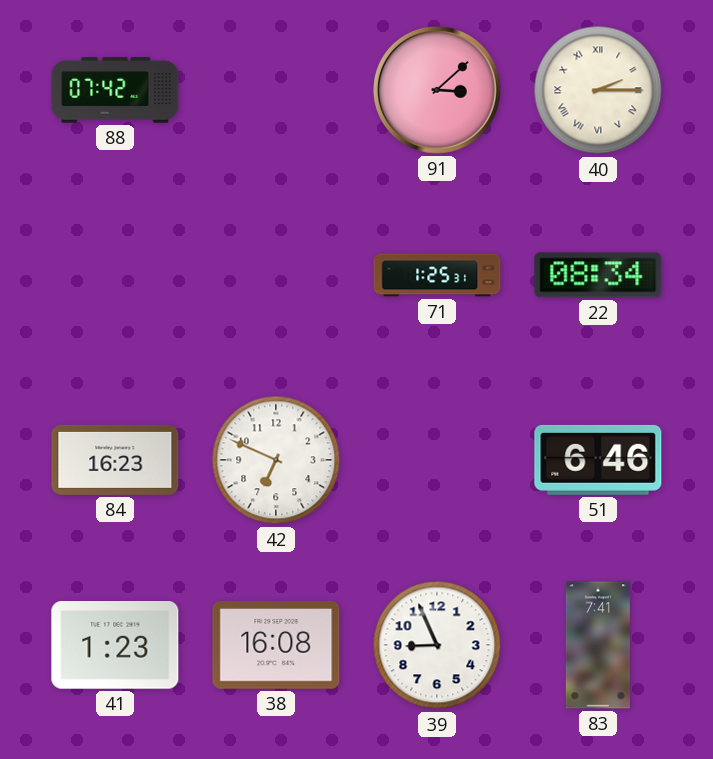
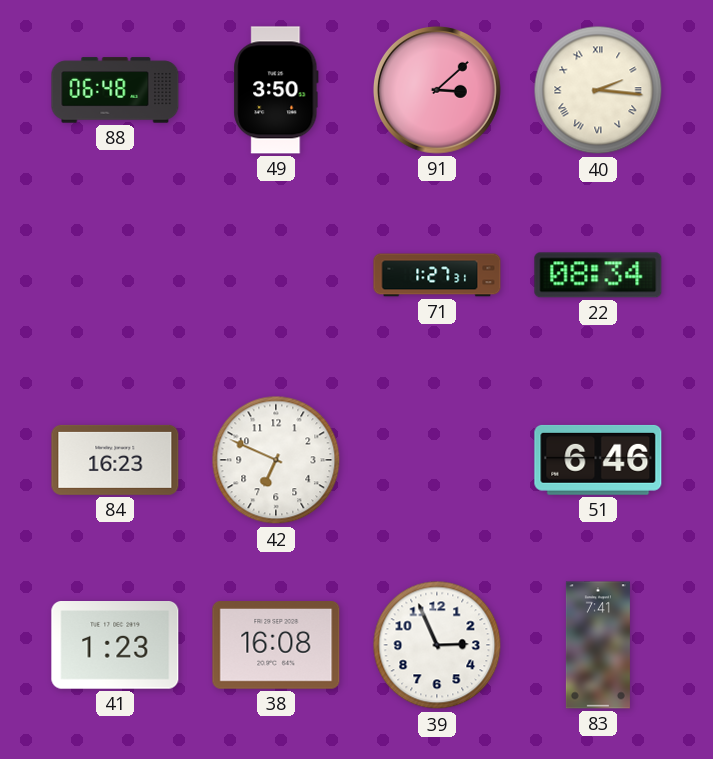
88: 07:42 -> 06:48
49: none -> 3:50
40: 2:15 -> 2:16
71: 1:25 -> 1:27
39: 8:56 -> 2:56
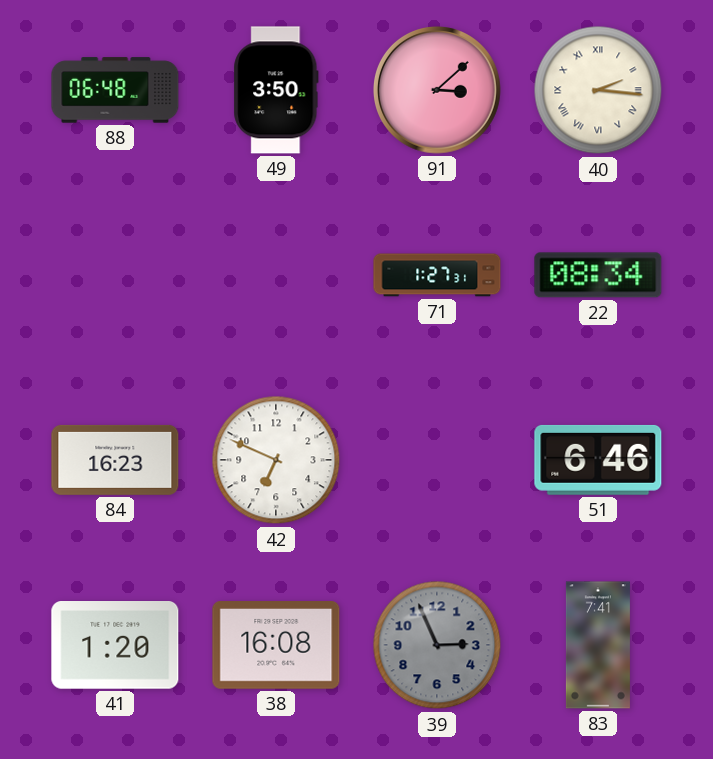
41: 1:23 -> 1:20
39 dial: white -> grey
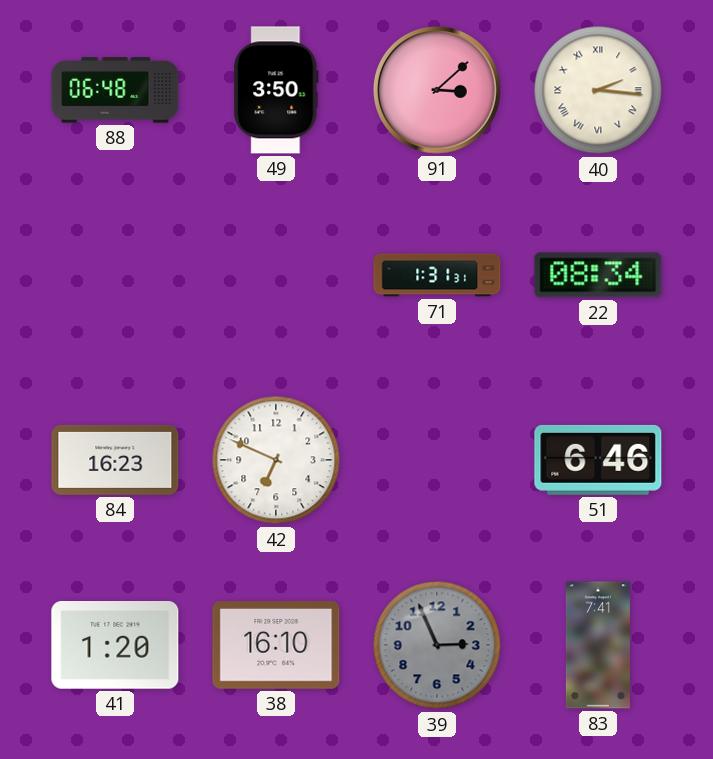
71: 1:27 -> 1:31
38: 16:08 -> 16:10
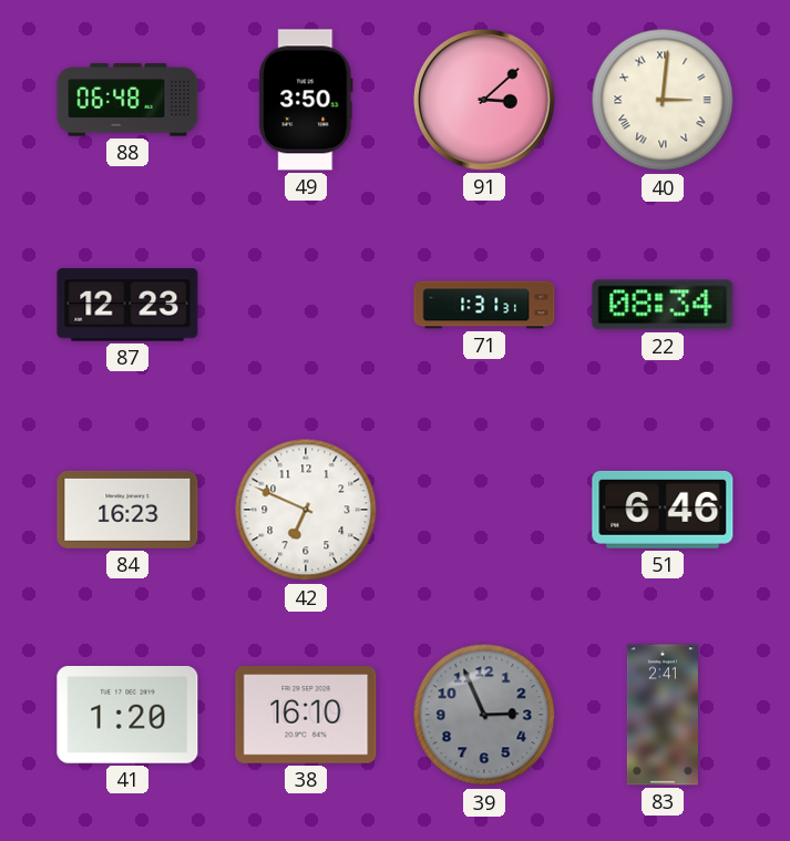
40: 2:16 -> 3:01
87: none -> 12:23
83: 7:41 -> 2:41
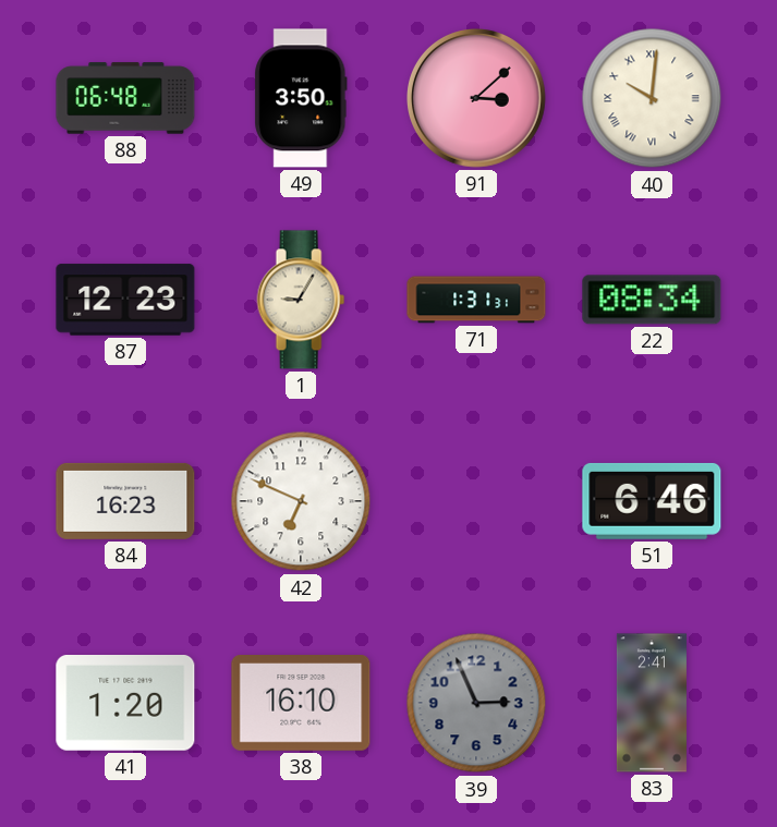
40: 3:01 -> 10:01
1: none -> 9:05
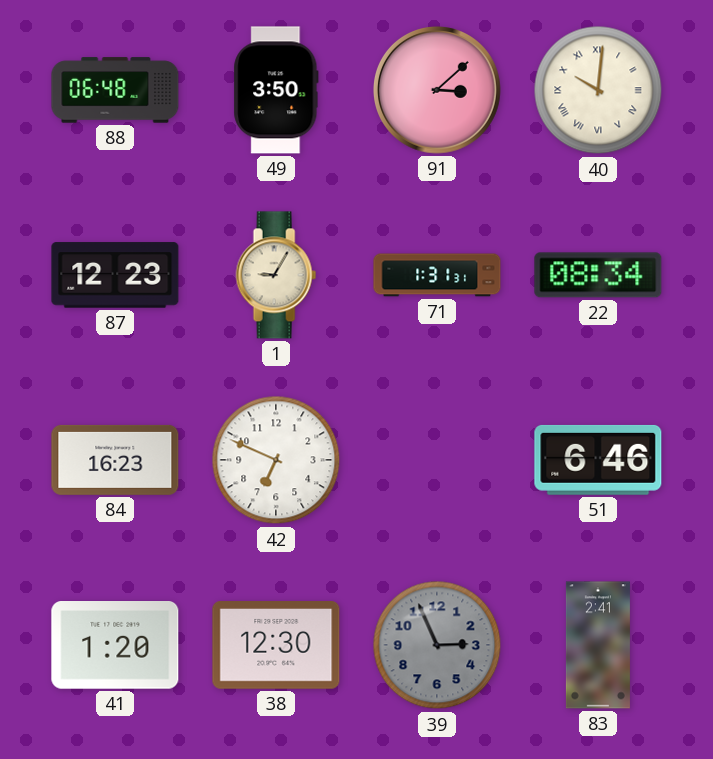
38: 16:10 -> 12:30
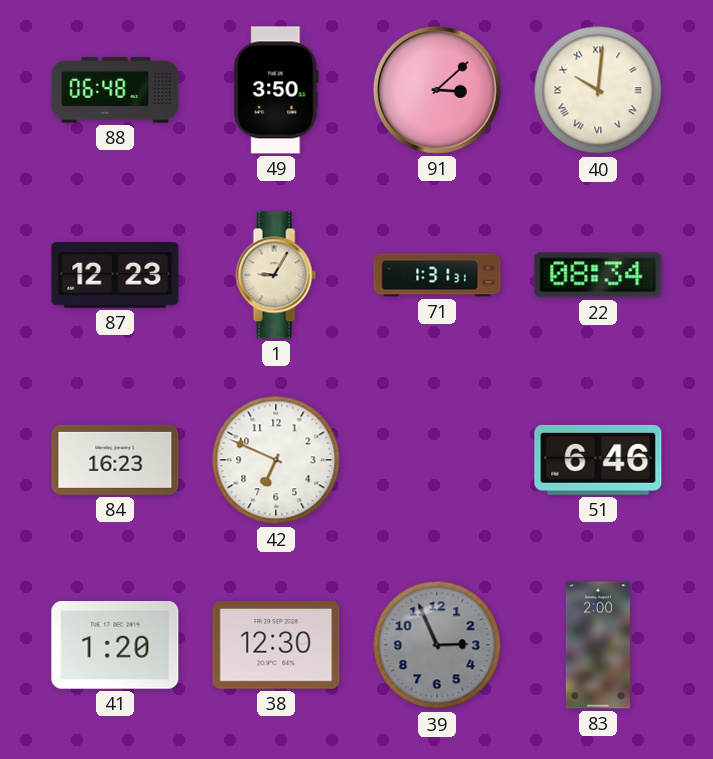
83: 2:41 -> 2:00
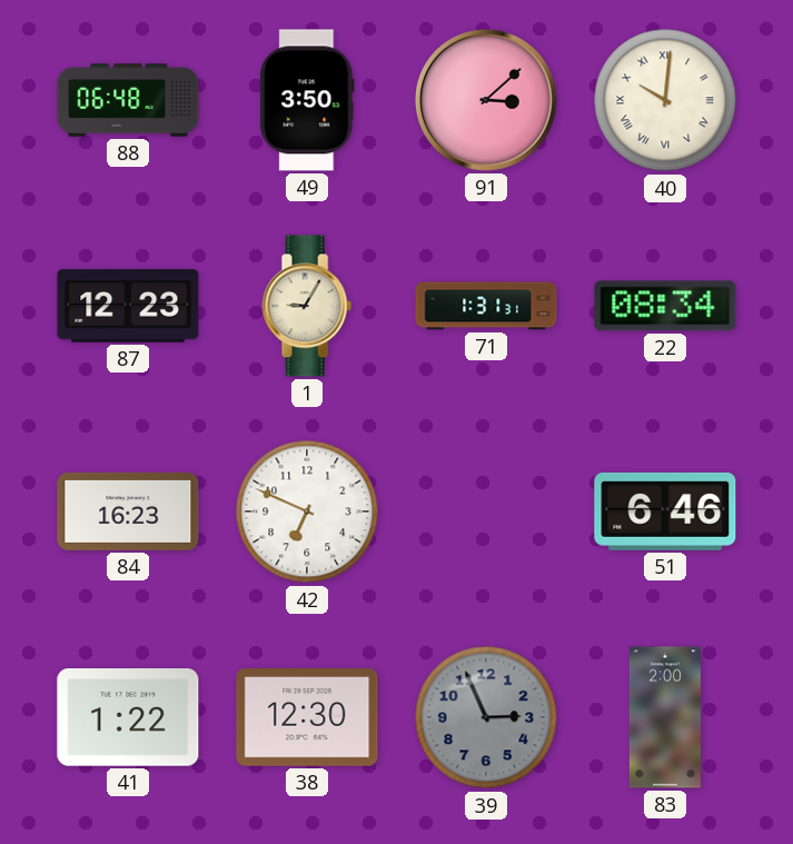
41: 1:20 -> 1:22
